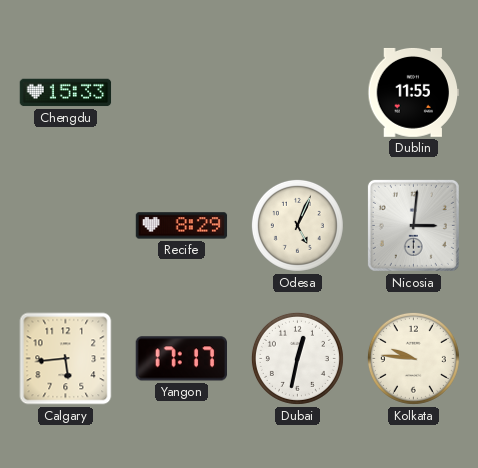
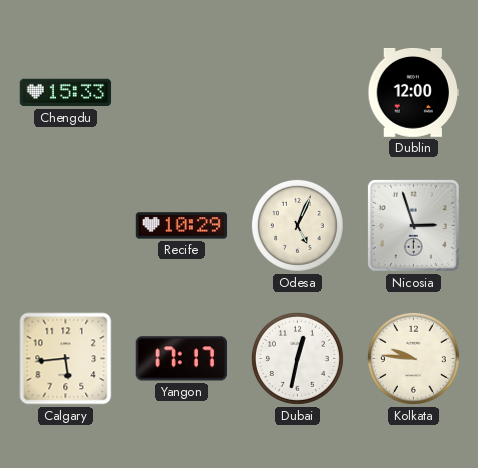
Dublin: 11:55 -> 12:00
Recife: 8:29 -> 10:29
Nicosia: 3:01 -> 2:57
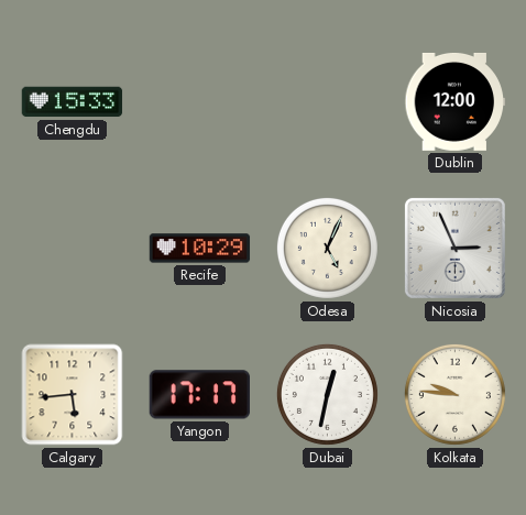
Nicosia: 2:57 -> 2:56
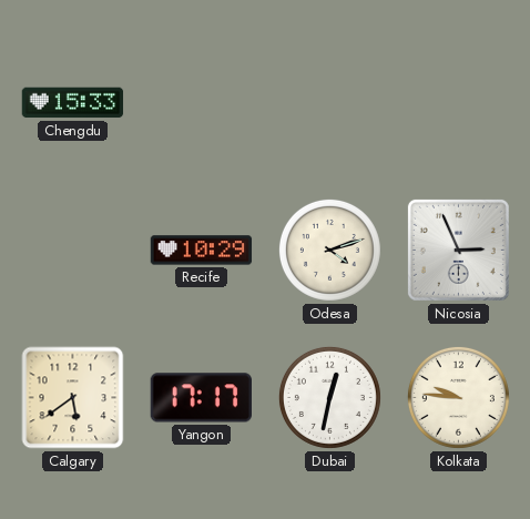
Dublin: 12:00 -> none
Odesa: 5:04 -> 4:12
Calgary: 5:44 -> 5:39
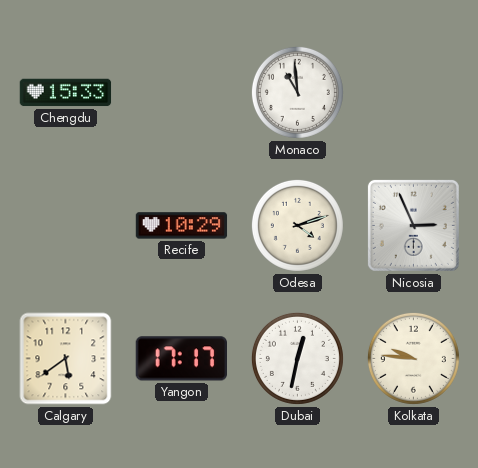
Monaco: none -> 10:59
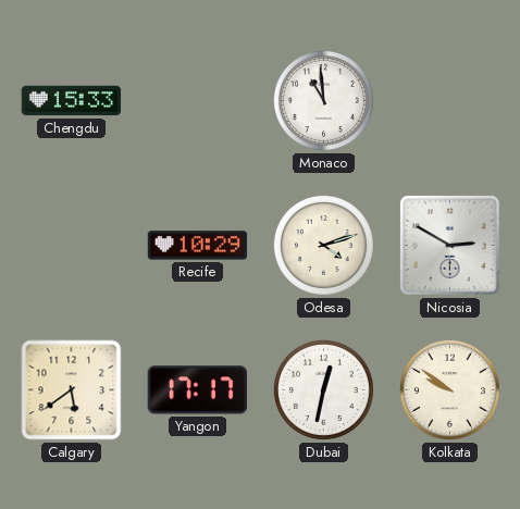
Nicosia: 2:56 -> 2:50
Kolkata: 9:46 -> 9:51
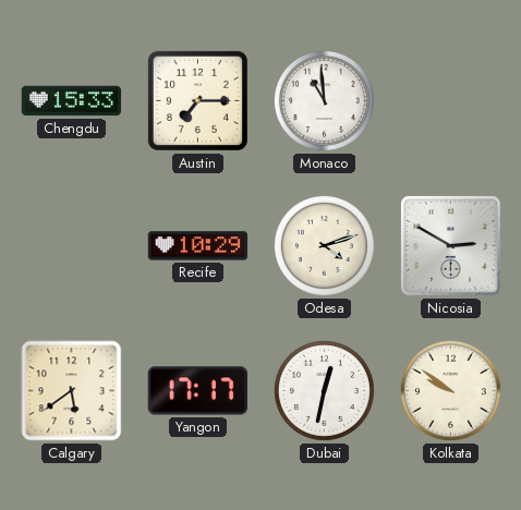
Austin: none -> 7:15
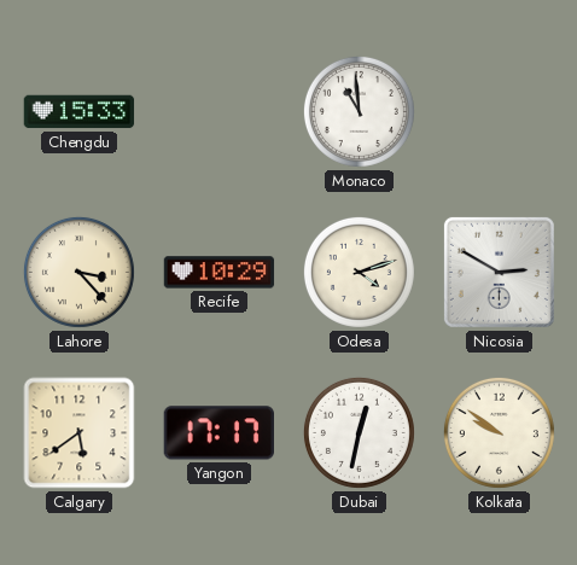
Austin: 7:15 -> none
Lahore: none -> 3:23
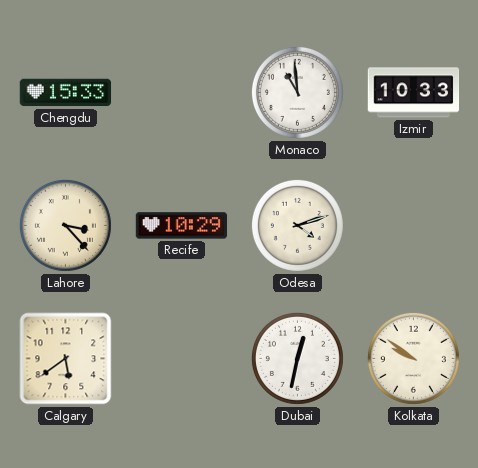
Izmir: none -> 10:33
Nicosia: 2:50 -> none
Yangon: 17:17 -> none
